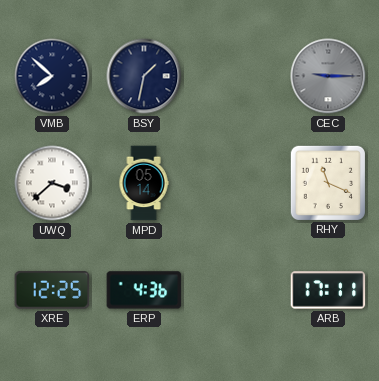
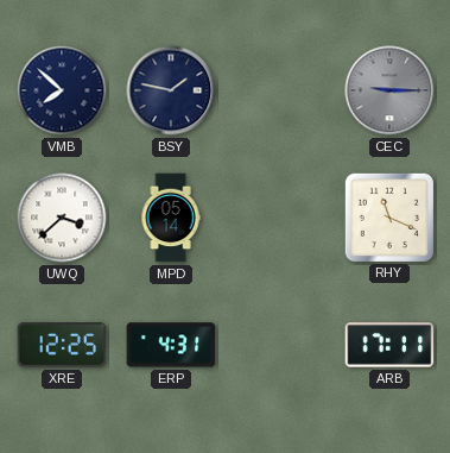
BSY: 1:32 -> 1:47
ERP: 4:36 -> 4:31
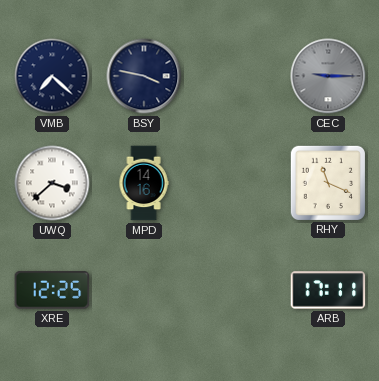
VMB: 7:52 -> 7:22
BSY: 1:47 -> 3:47
MPD: 05:14 -> 14:16
ERP: 4:31 -> none
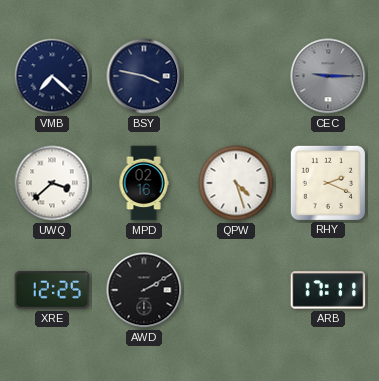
MPD: 14:16 -> 02:16
QPW: none -> 4:27
RHY: 11:19 -> 2:19
AWD: none -> 2:10
